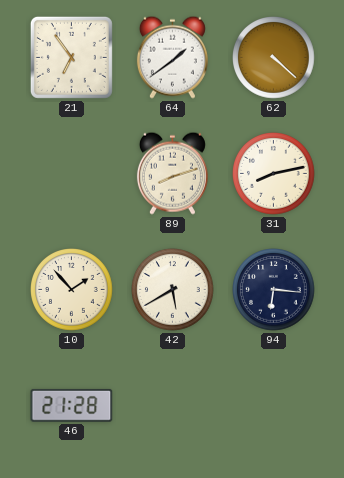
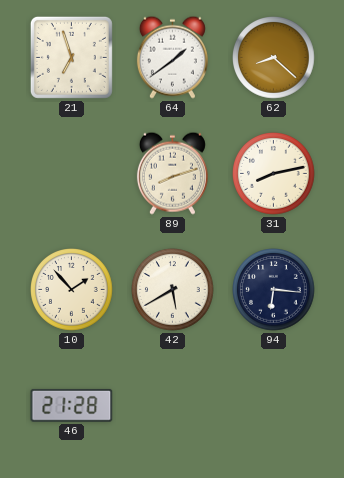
21: 6:54 -> 6:57
62: 4:22 -> 8:22
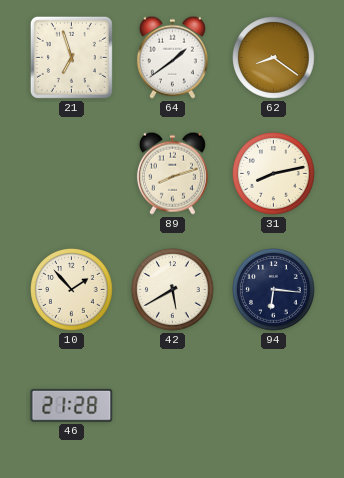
62: 8:22 -> 8:21
